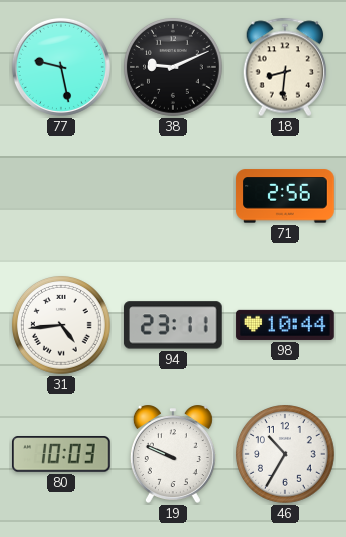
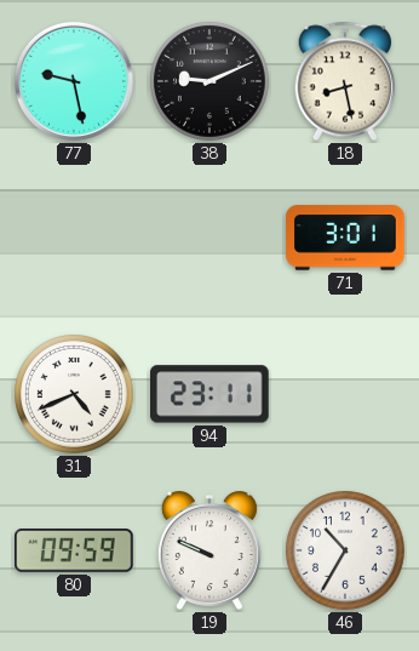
18: 8:31 -> 8:28
71: 2:56 -> 3:01
31: 4:44 -> 4:41
98: 10:44 -> none
80: 10:03 -> 09:59
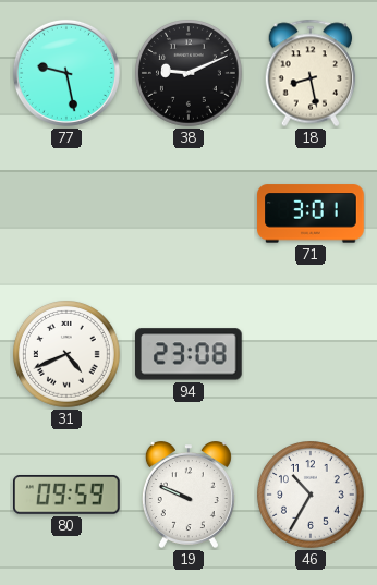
94: 23:11 -> 23:08
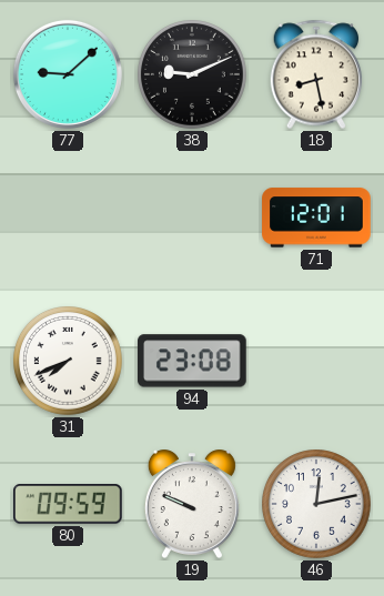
77: 9:28 -> 9:08
71: 3:01 -> 12:01
31: 4:41 -> 7:41
46: 10:35 -> 12:13
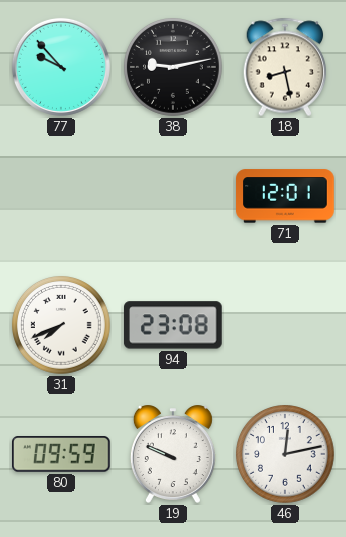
77: 9:08 -> 9:53
38: 9:11 -> 9:13
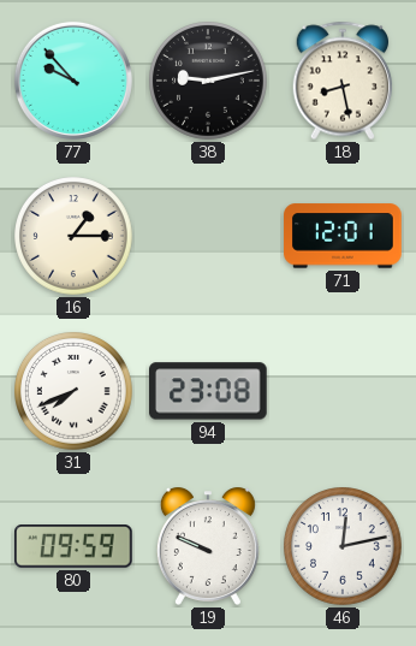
16: none -> 1:15
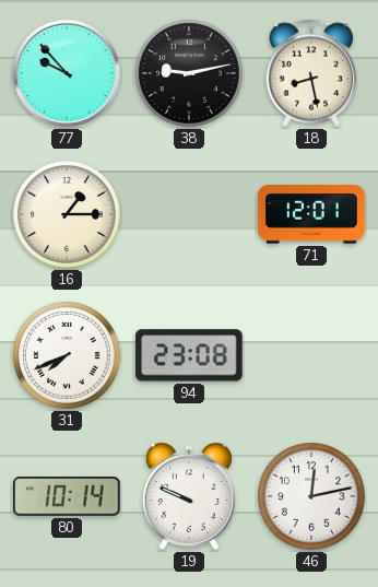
80: 09:59 -> 10:14
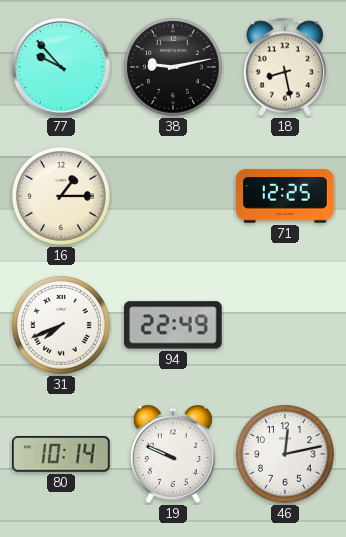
71: 12:01 -> 12:25
94: 23:08 -> 22:49
